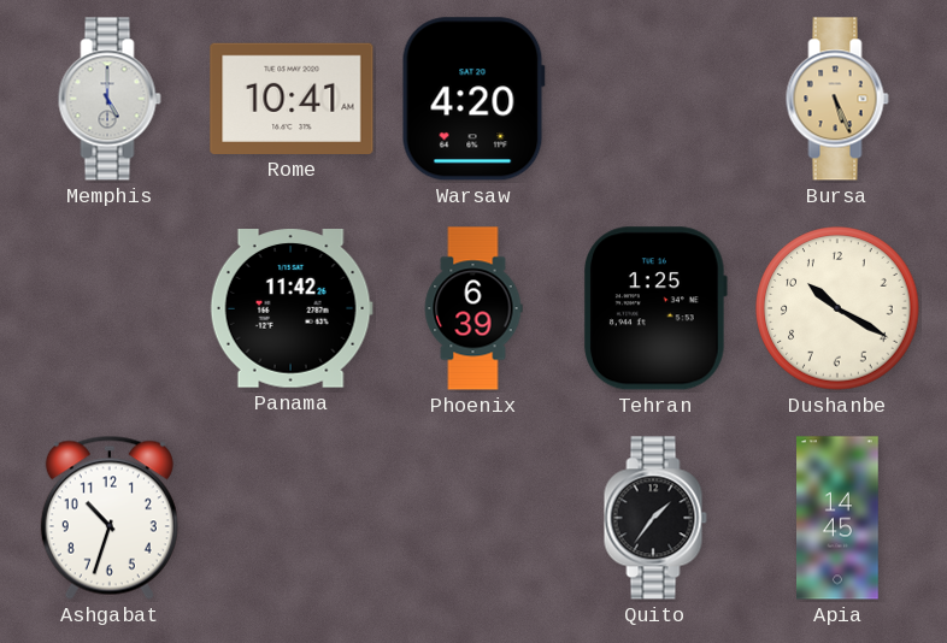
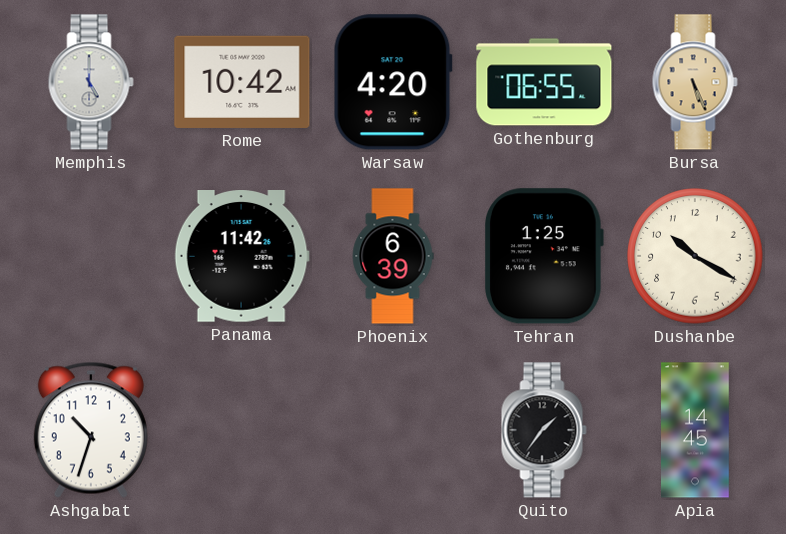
Rome: 10:41 -> 10:42
Gothenburg: none -> 06:55
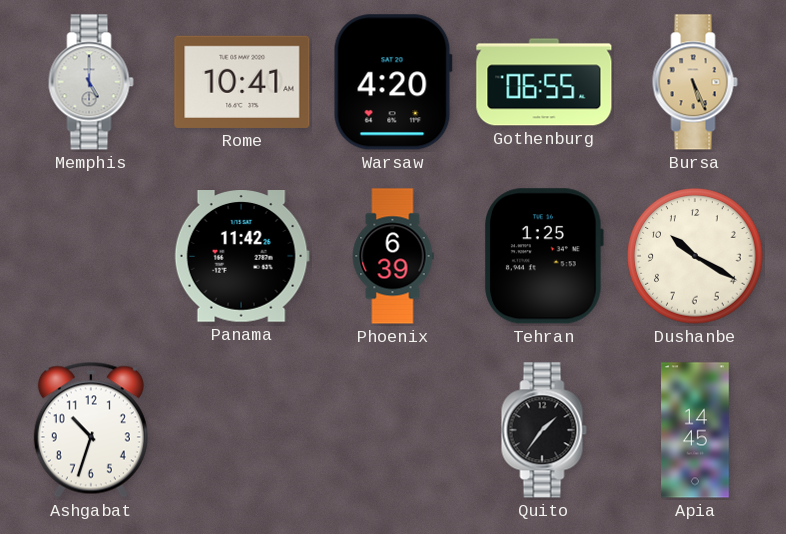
Rome: 10:42 -> 10:41
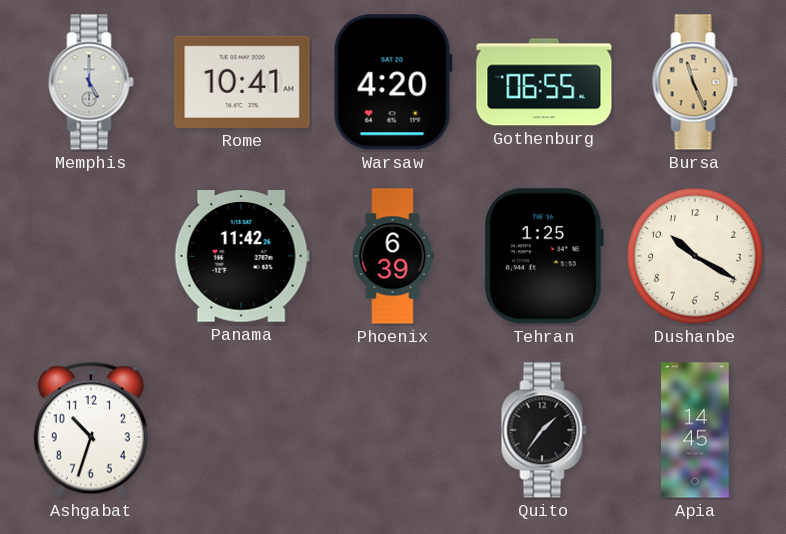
Bursa: 5:26 -> 11:26
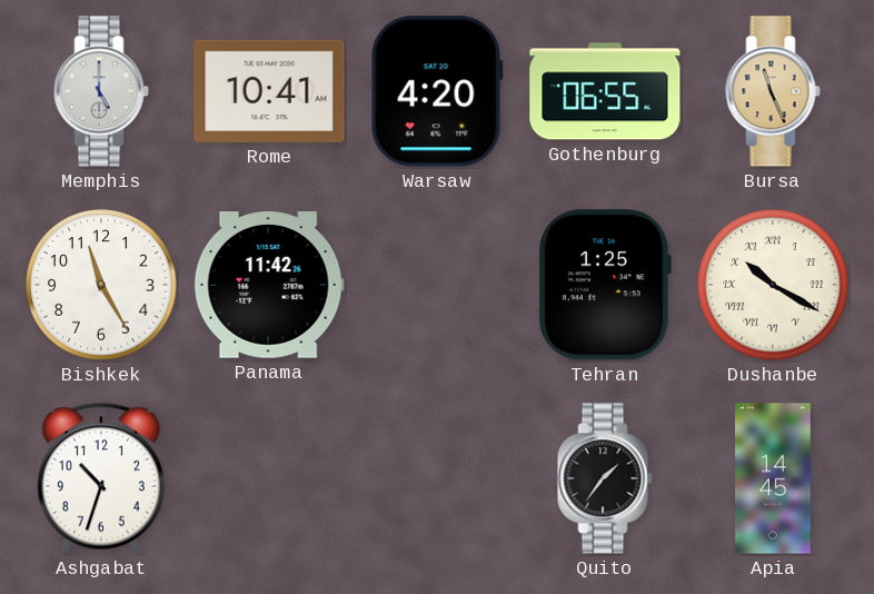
Bishkek: none -> 11:25
Phoenix: 6:39 -> none
Dushanbe numerals: Arabic -> Roman
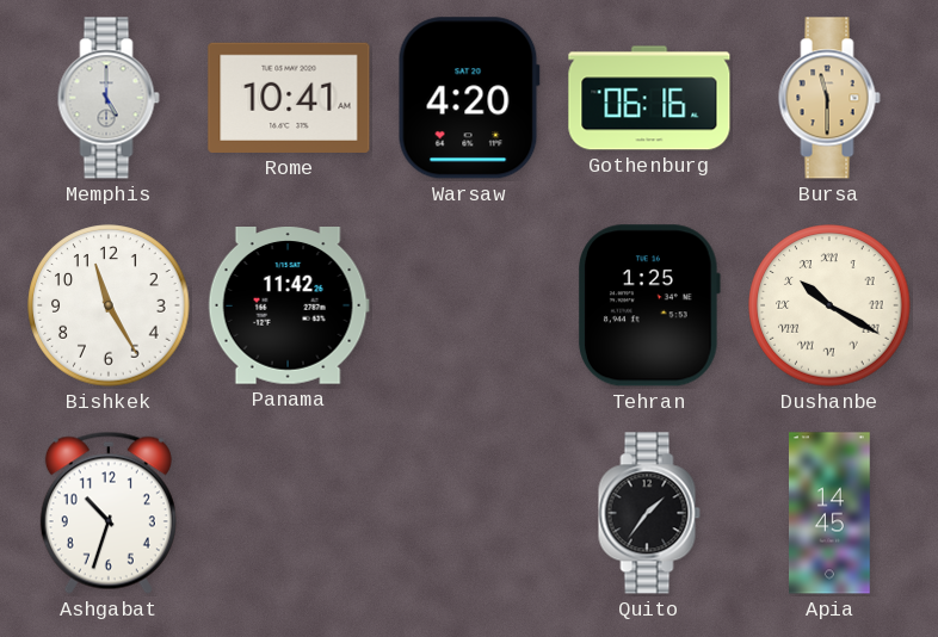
Gothenburg: 06:55 -> 06:16
Bursa: 11:26 -> 11:30
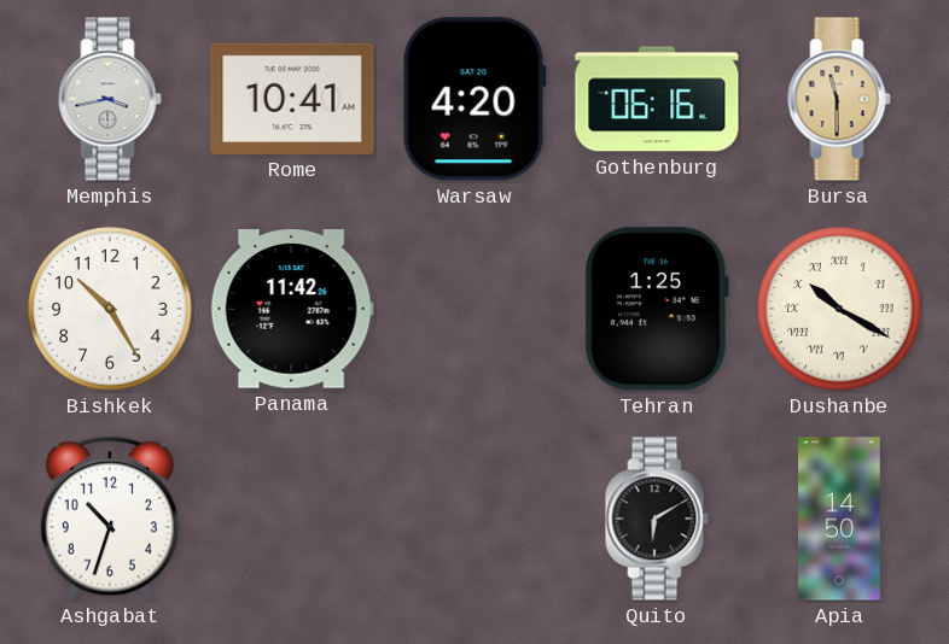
Memphis: 5:00 -> 3:43
Bishkek: 11:25 -> 10:25
Quito: 1:36 -> 6:10
Apia: 14:45 -> 14:50
